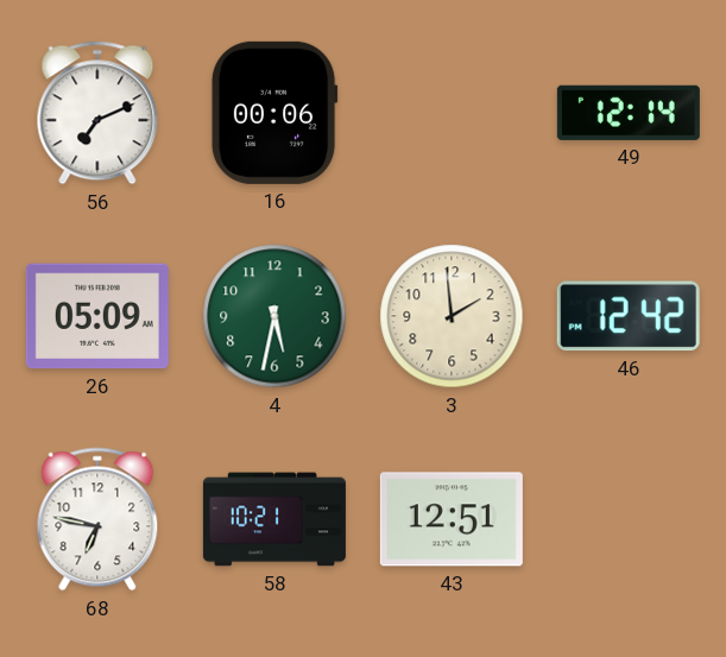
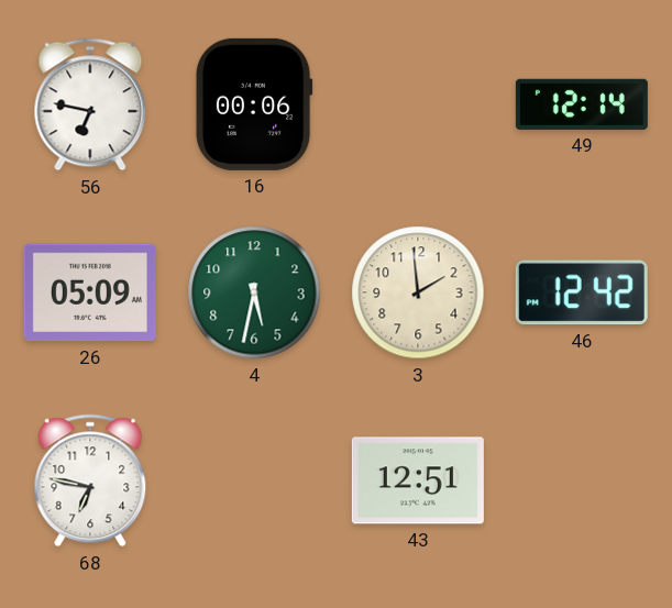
56: 7:11 -> 6:47
58: 10:21 -> none
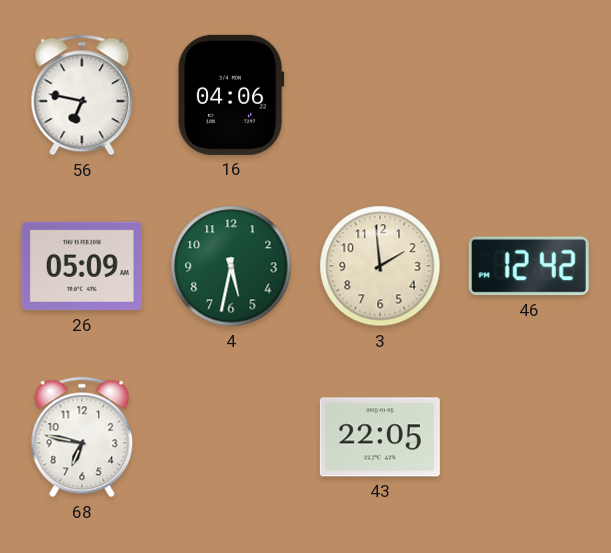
16: 00:06 -> 04:06
49: 12:14 -> none
43: 12:51 -> 22:05
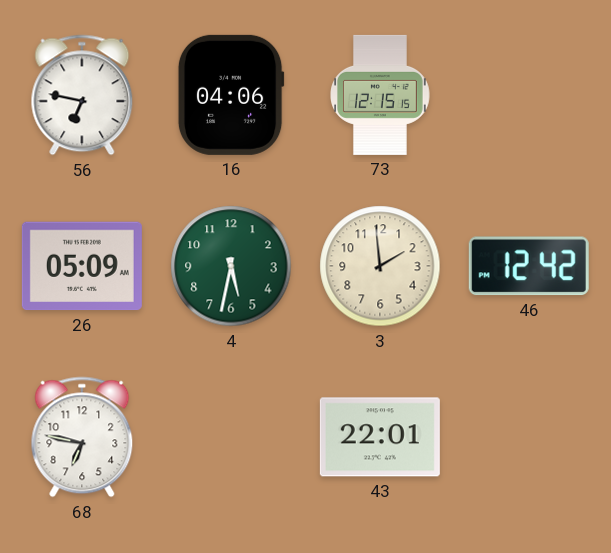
73: none -> 12:15
43: 22:05 -> 22:01
